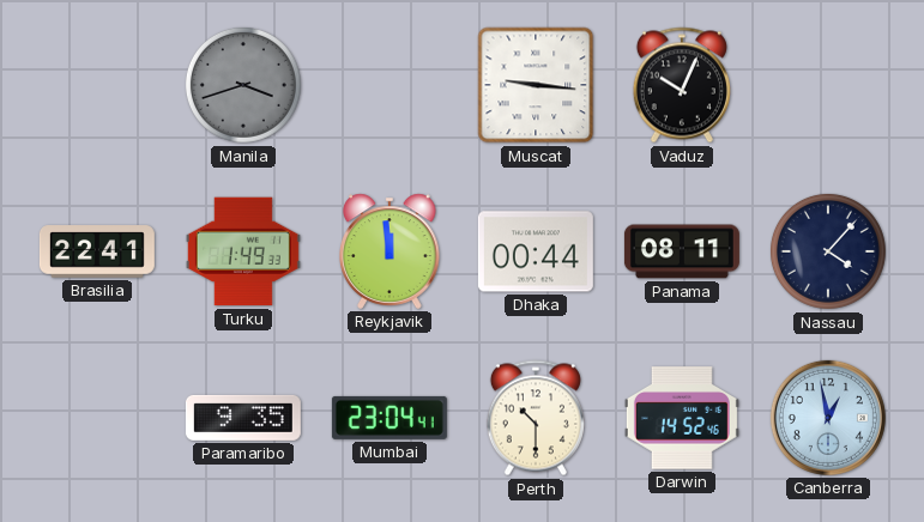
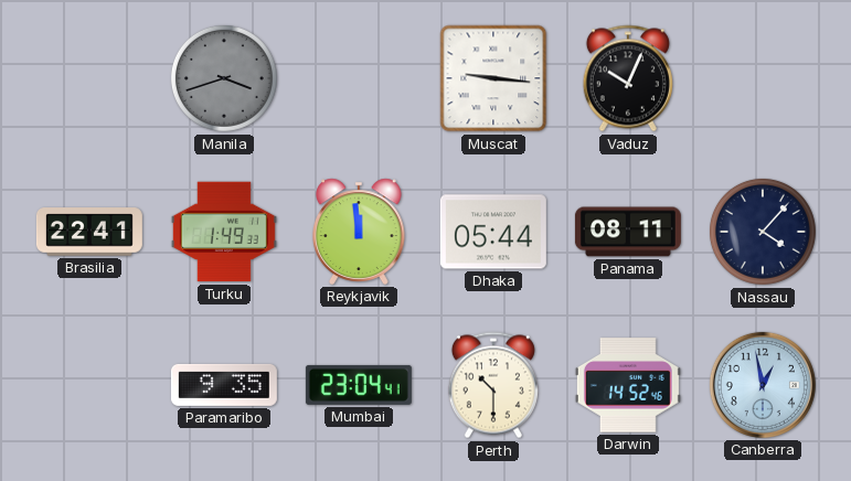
Dhaka: 00:44 -> 05:44
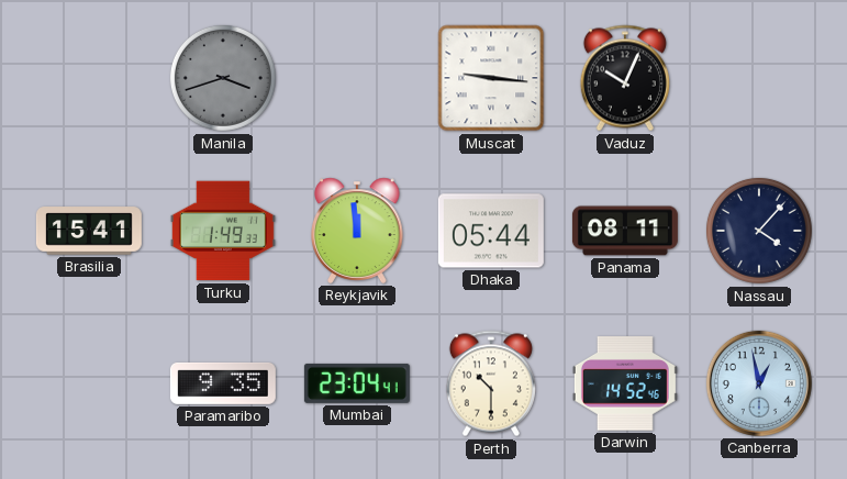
Brasilia: 22:41 -> 15:41
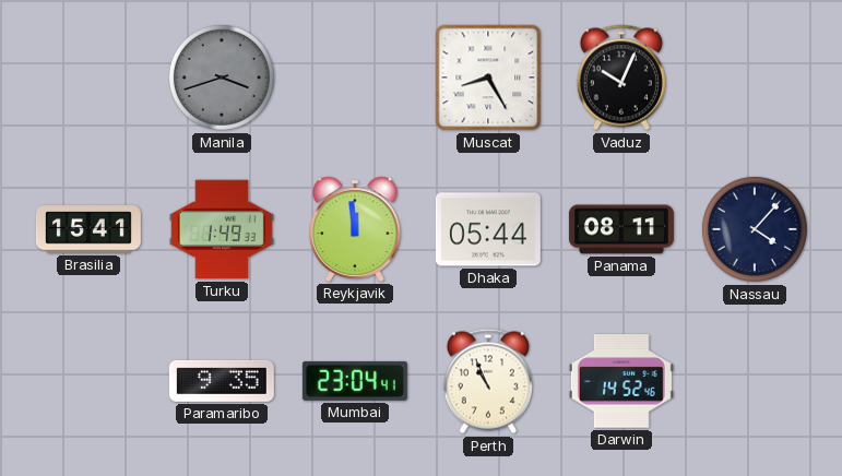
Muscat: 9:16 -> 8:25
Perth: 10:30 -> 10:56
Canberra: 12:58 -> none
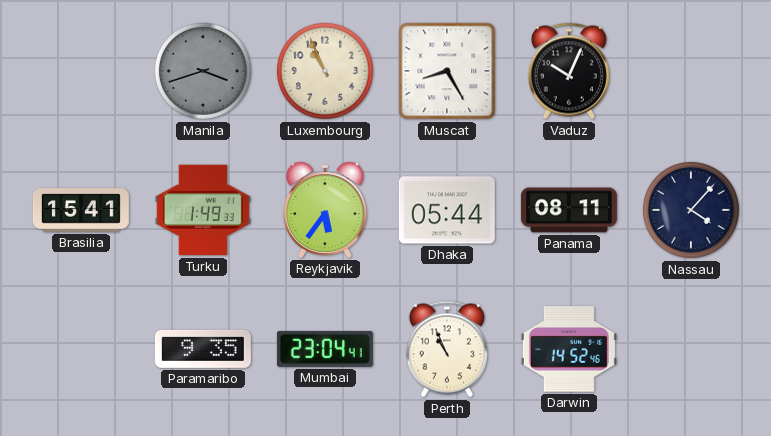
Luxembourg: none -> 10:56
Reykjavik: 11:59 -> 5:36
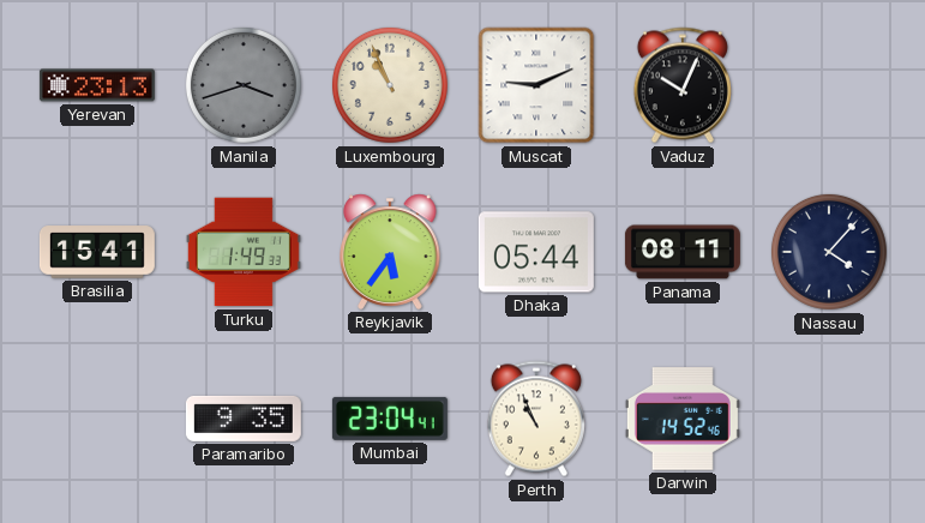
Yerevan: none -> 23:13
Muscat: 8:25 -> 9:11
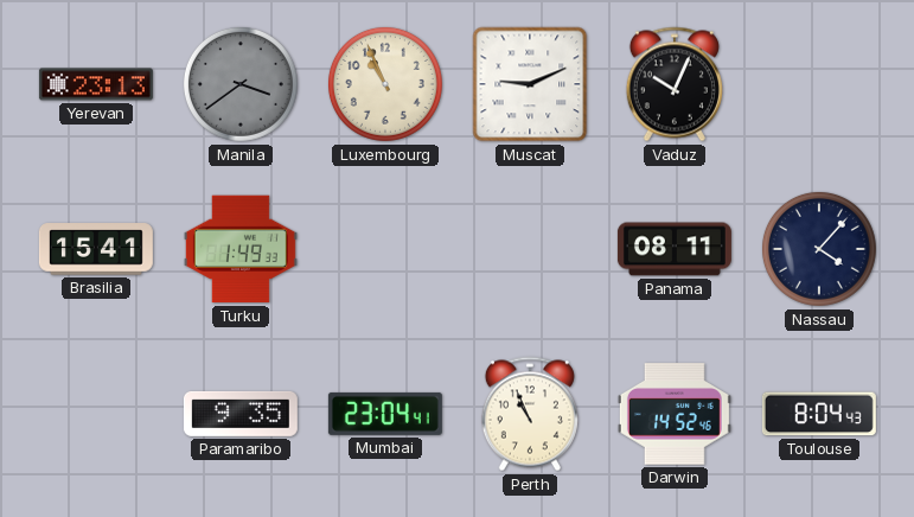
Manila: 3:42 -> 3:39
Reykjavik: 5:36 -> none
Dhaka: 05:44 -> none
Toulouse: none -> 8:04
